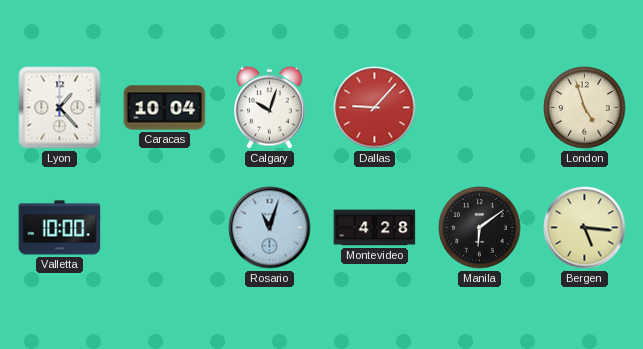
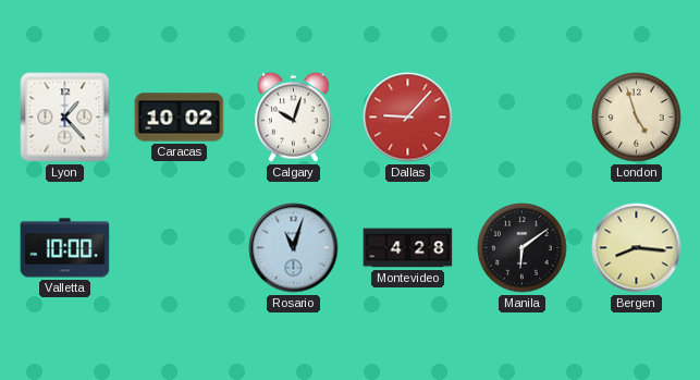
Caracas: 10:04 -> 10:02
Bergen: 5:16 -> 8:16
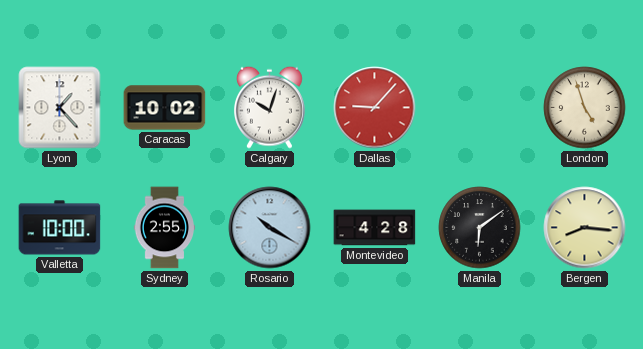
Sydney: none -> 2:55
Rosario: 11:03 -> 10:20
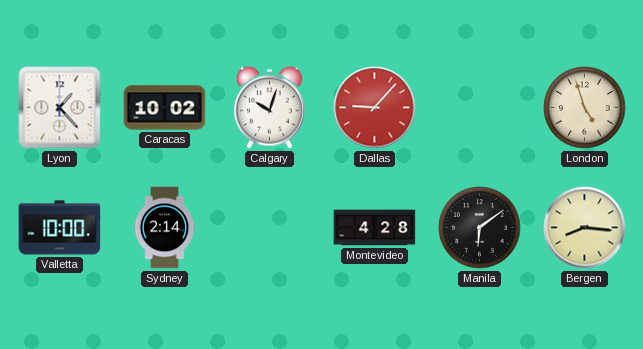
Sydney: 2:55 -> 2:14
Rosario: 10:20 -> none
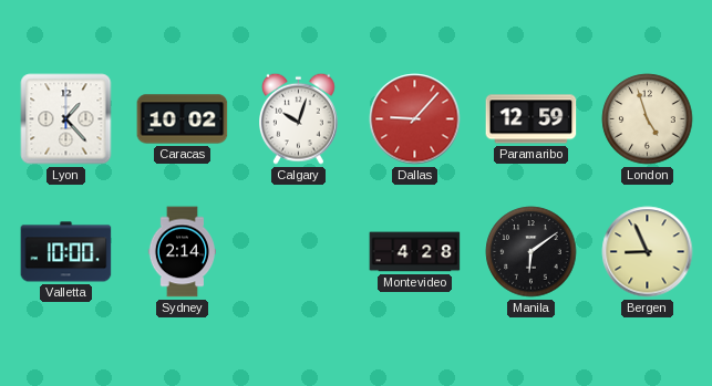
Paramaribo: none -> 12:59
Bergen: 8:16 -> 8:56
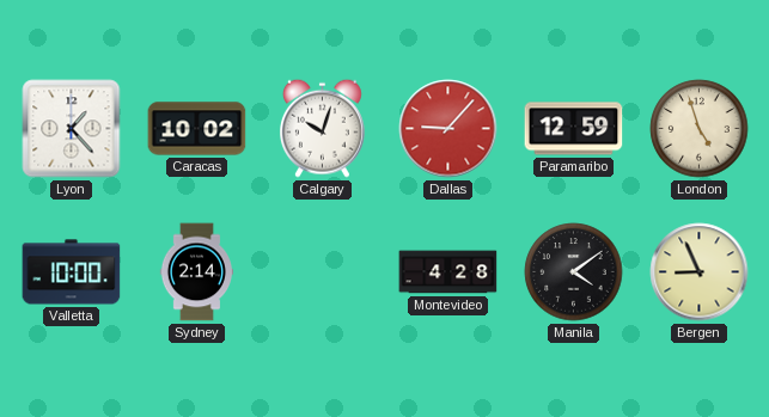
Manila: 6:09 -> 4:09
